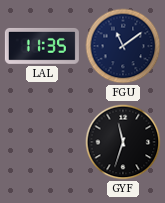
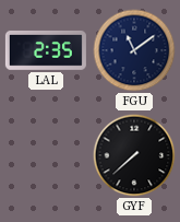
LAL: 11:35 -> 2:35
GYF: 11:33 -> 7:38
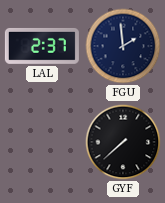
LAL: 2:35 -> 2:37
FGU: 11:09 -> 1:59
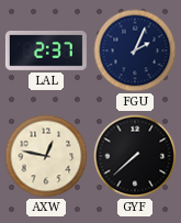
FGU: 1:59 -> 2:04
AXW: none -> 12:47
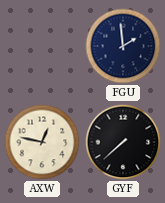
LAL: 2:37 -> none
FGU: 2:04 -> 1:59
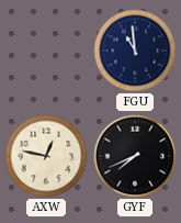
FGU: 1:59 -> 10:59
GYF: 7:38 -> 7:41
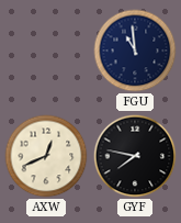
AXW: 12:47 -> 12:41
GYF: 7:41 -> 7:47
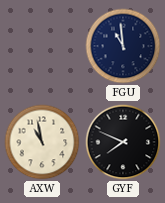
AXW: 12:41 -> 10:58
GYF: 7:47 -> 7:49
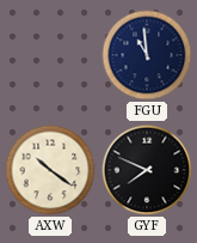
AXW: 10:58 -> 10:21
